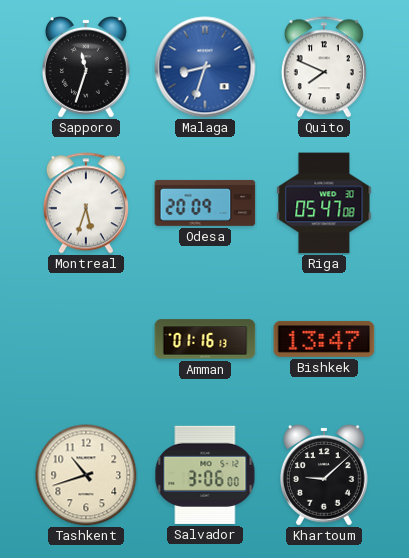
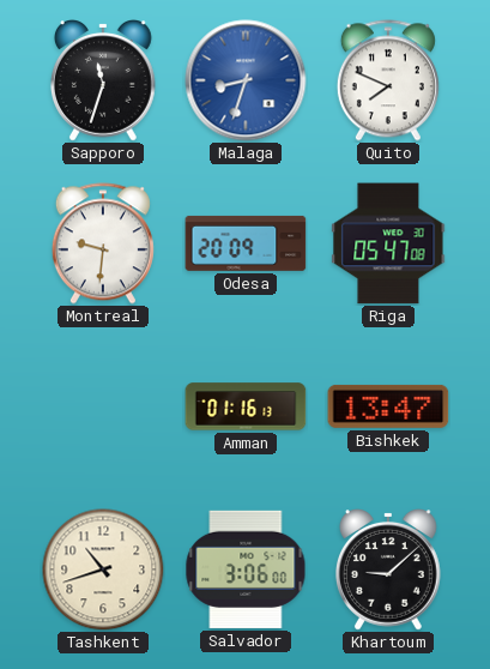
Montreal: 5:33 -> 9:31
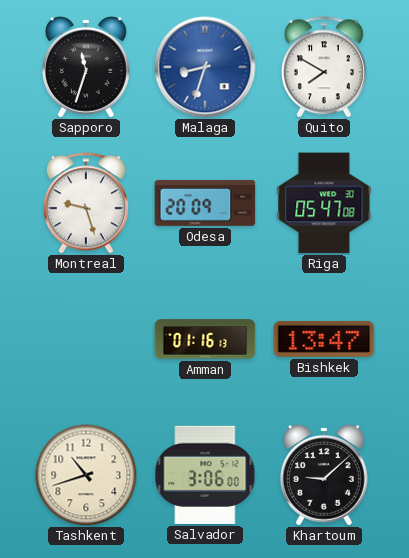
Quito: 7:49 -> 7:50
Montreal: 9:31 -> 9:27
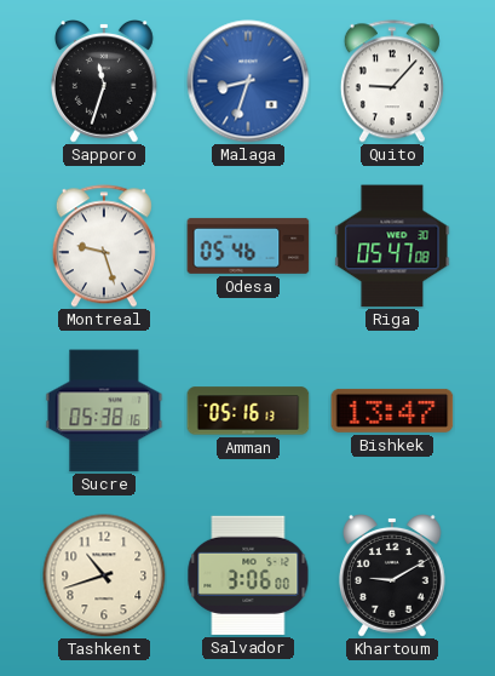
Quito: 7:50 -> 9:07
Odesa: 20:09 -> 05:46
Sucre: none -> 05:38
Amman: 01:16 -> 05:16
Khartoum: 9:08 -> 9:10
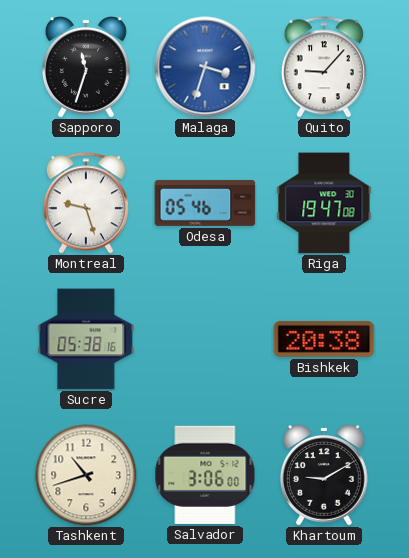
Malaga: 8:33 -> 3:33
Riga: 05:47 -> 19:47
Amman: 05:16 -> none
Bishkek: 13:47 -> 20:38
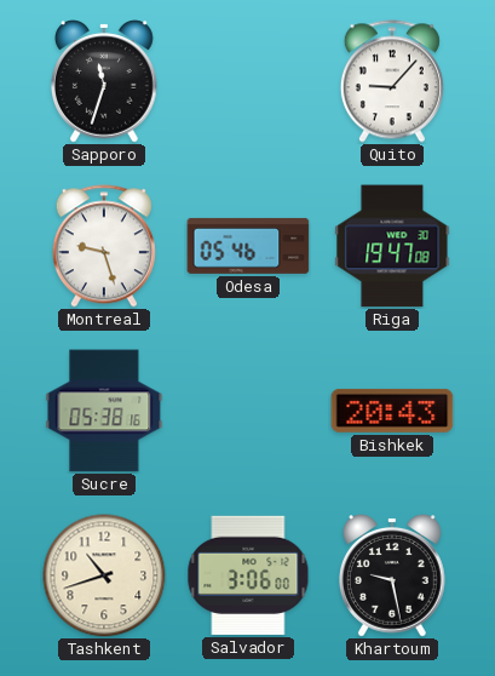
Malaga: 3:33 -> none
Bishkek: 20:38 -> 20:43
Khartoum: 9:10 -> 9:28
